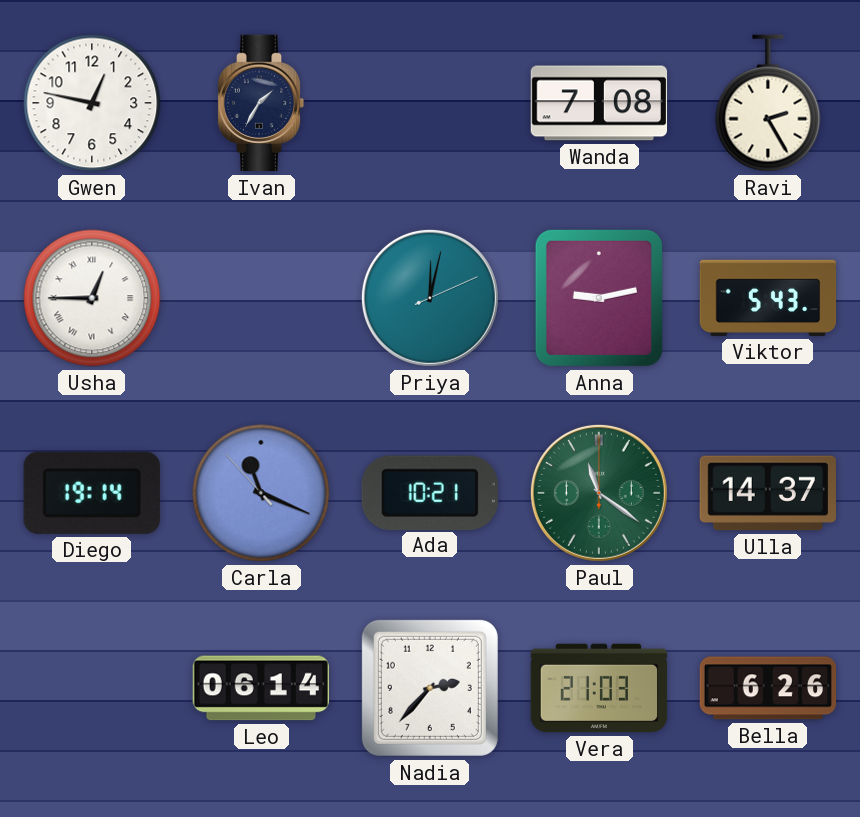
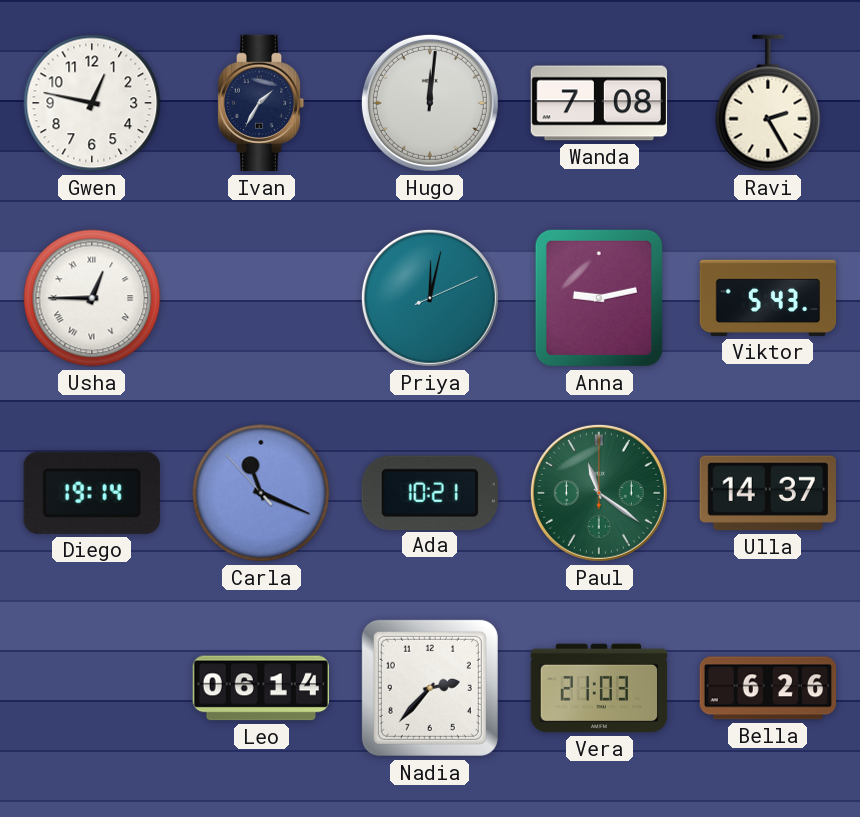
Hugo: none -> 12:01
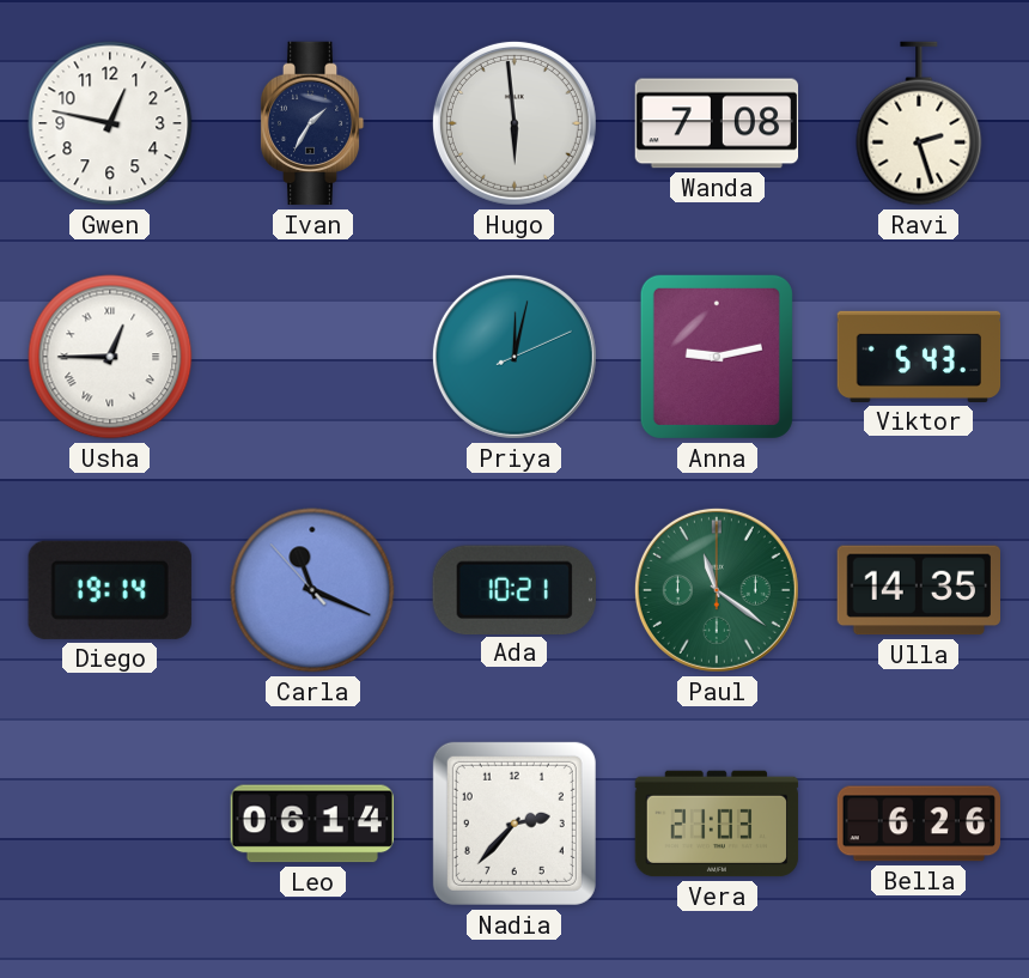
Hugo: 12:01 -> 5:59
Ravi: 2:25 -> 2:27
Ulla: 14:37 -> 14:35
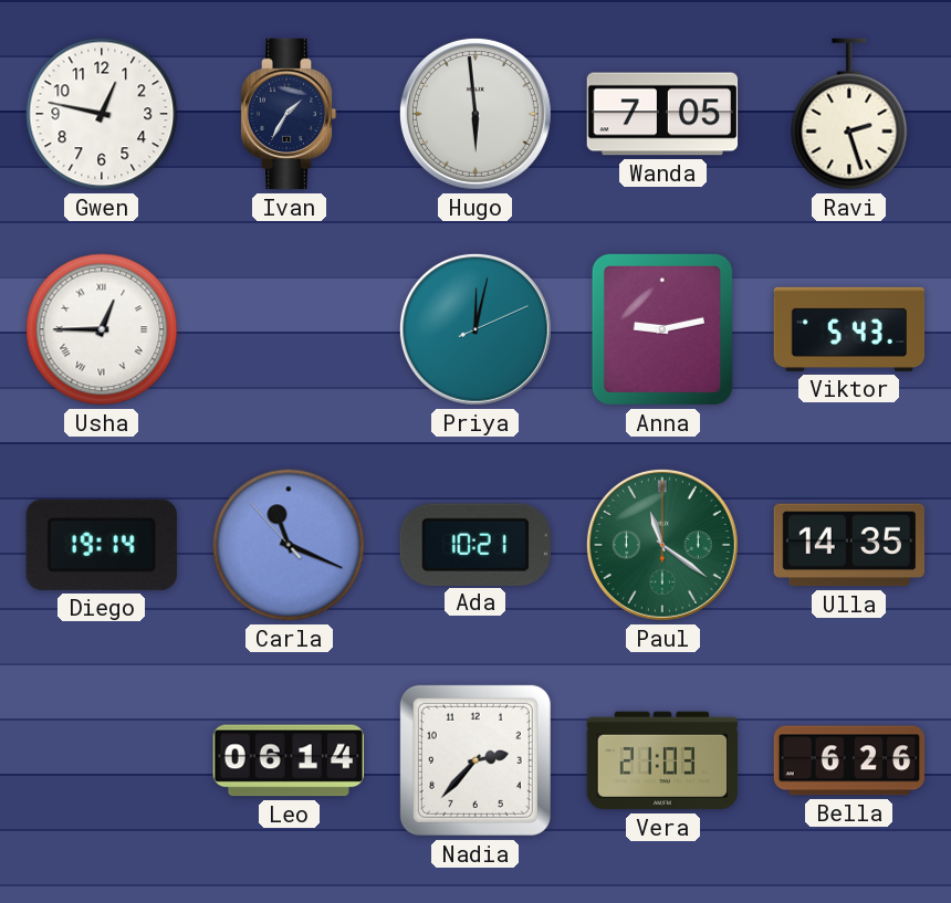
Wanda: 7:08 -> 7:05
